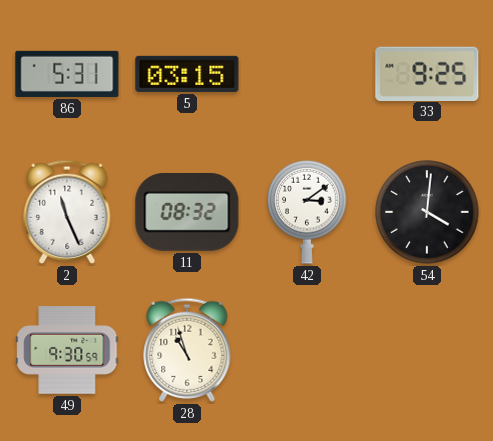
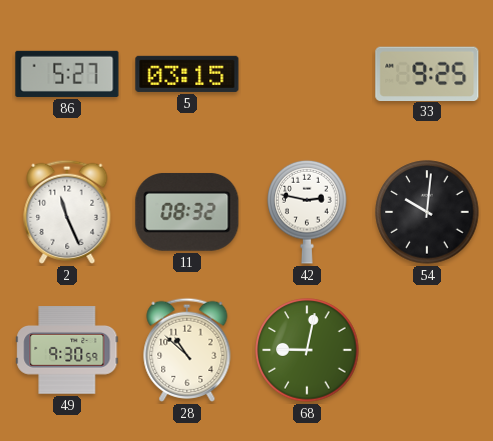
86: 5:31 -> 5:27
42: 3:09 -> 2:47
54: 4:01 -> 10:01
28: 10:57 -> 10:52
68: none -> 9:02
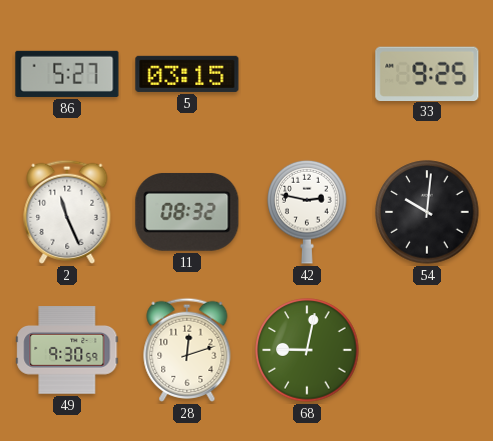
28: 10:52 -> 12:12
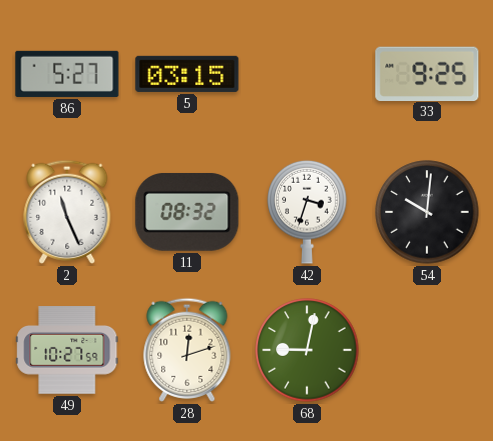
42: 2:47 -> 3:33
49: 9:30 -> 10:27
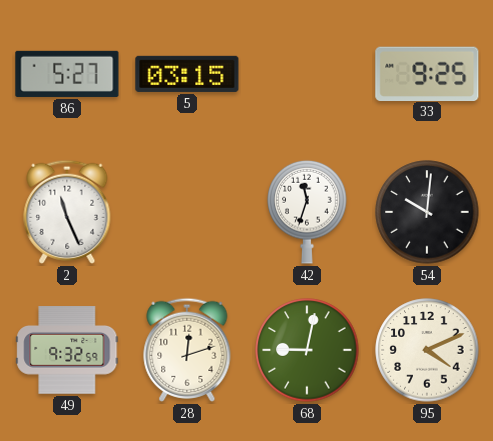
11: 08:32 -> none
42: 3:33 -> 11:33
49: 10:27 -> 9:32
95: none -> 4:11
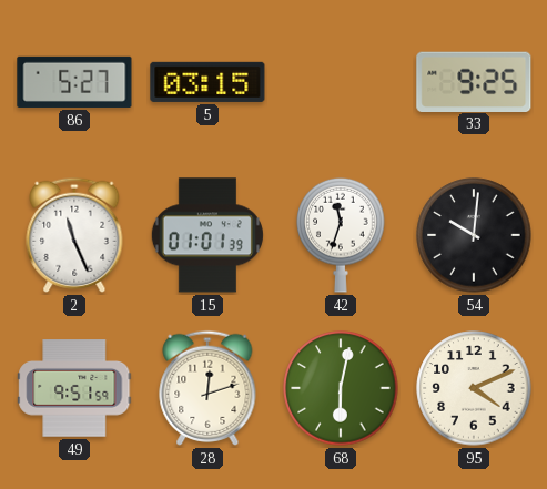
15: none -> 01:01
49: 9:32 -> 9:51
68: 9:02 -> 6:02
